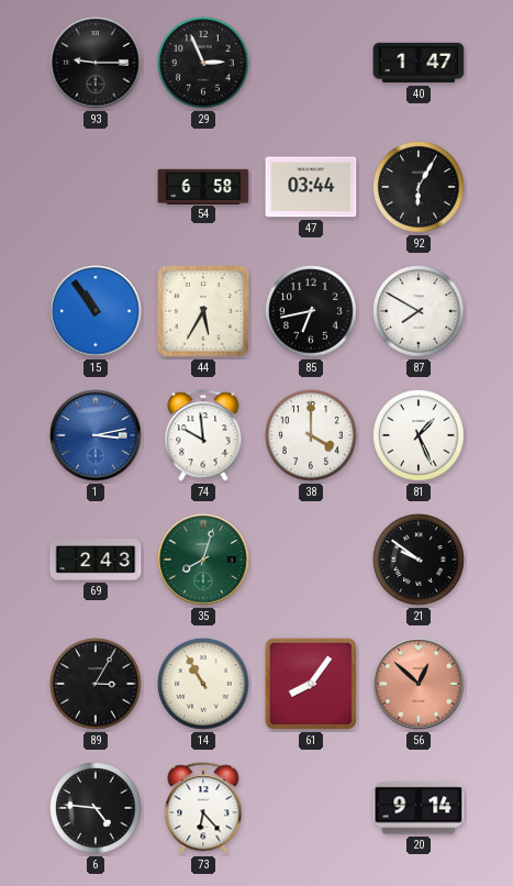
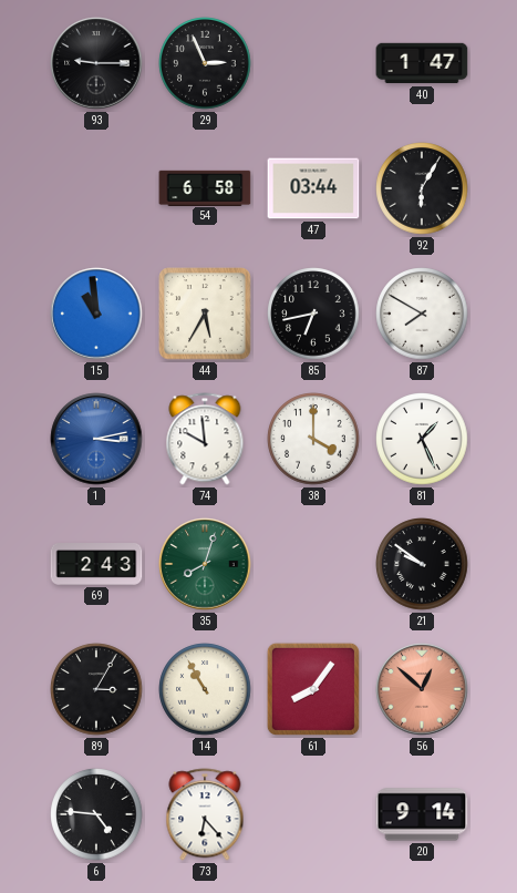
15: 10:54 -> 10:59
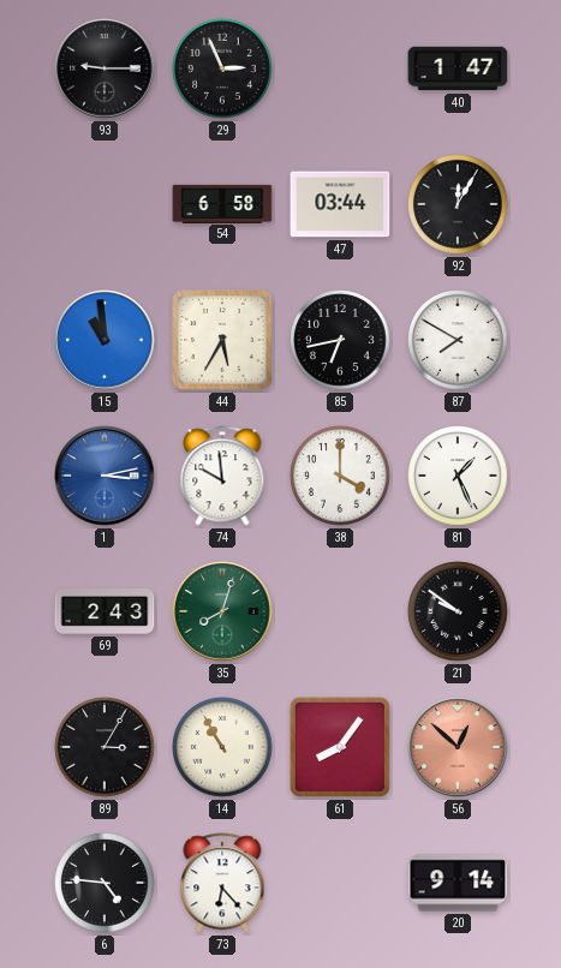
92: 6:05 -> 12:05
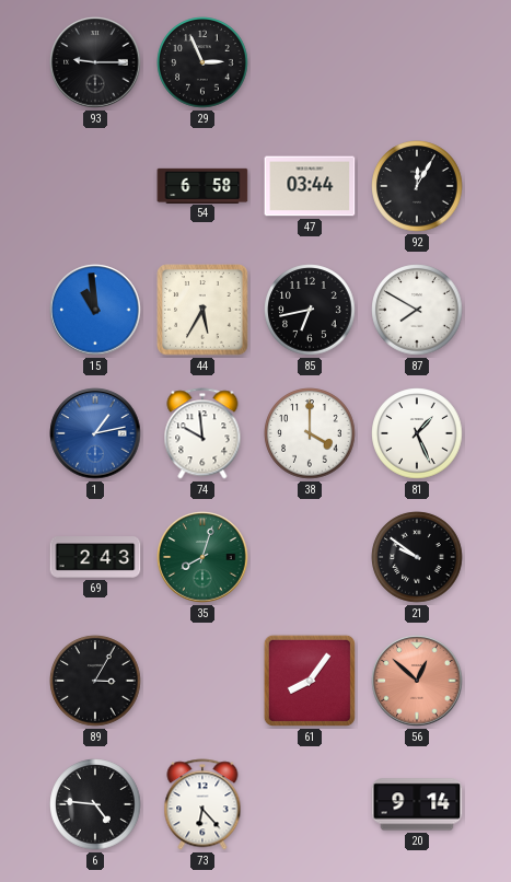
40: 1:47 -> none
1: 3:13 -> 1:13
14: 10:55 -> none
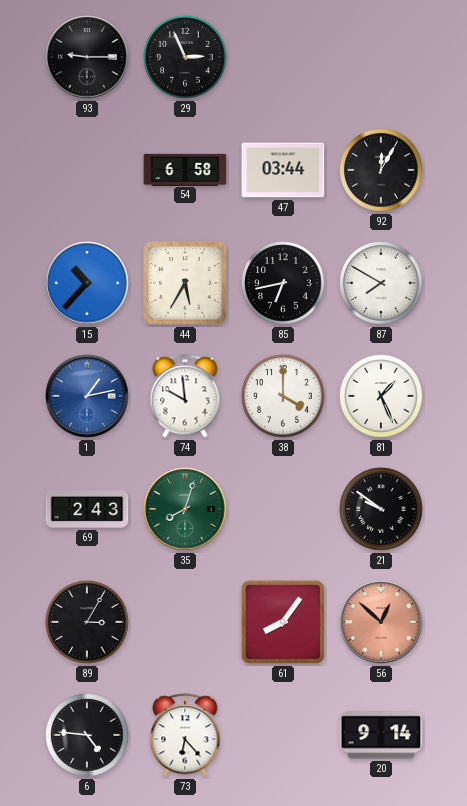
15: 10:59 -> 10:37
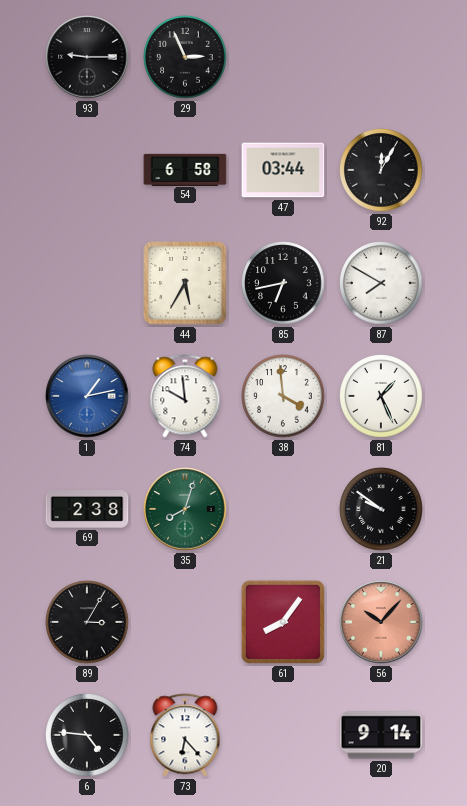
15: 10:37 -> none
38: 4:00 -> 3:59
69: 2:43 -> 2:38
56: 12:52 -> 10:07
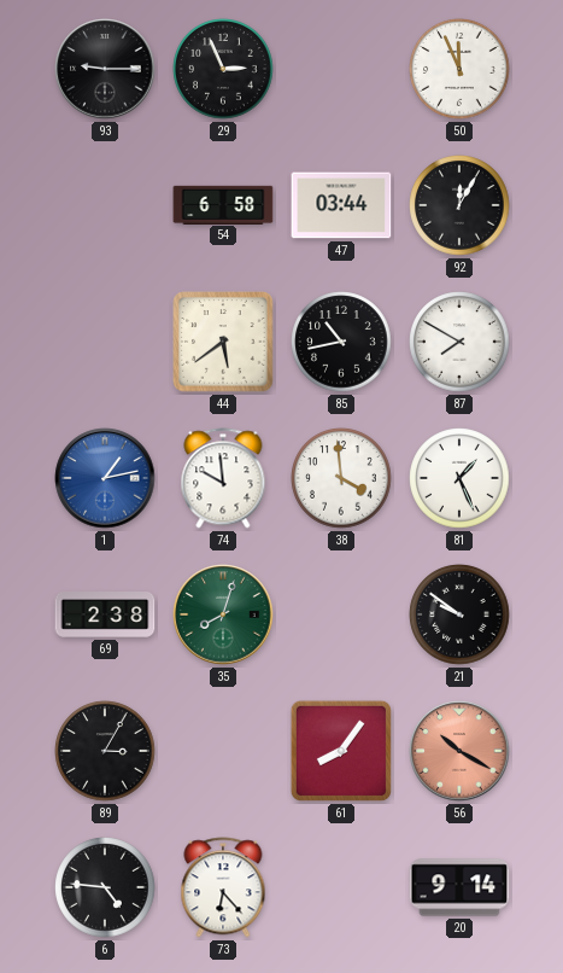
50: none -> 11:56
44: 5:35 -> 5:39
85: 6:43 -> 10:43
56: 10:07 -> 10:20
